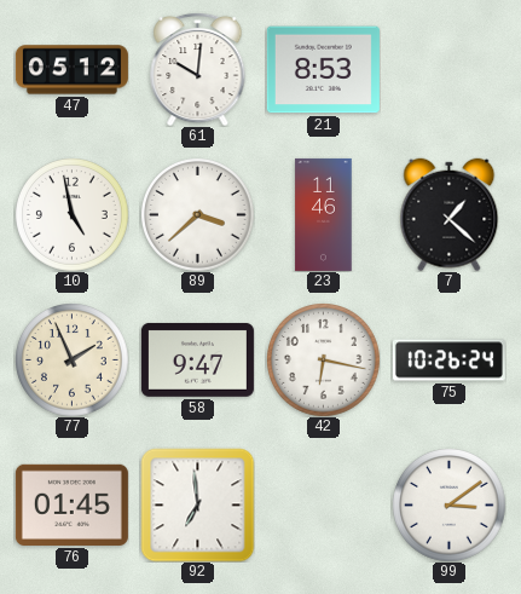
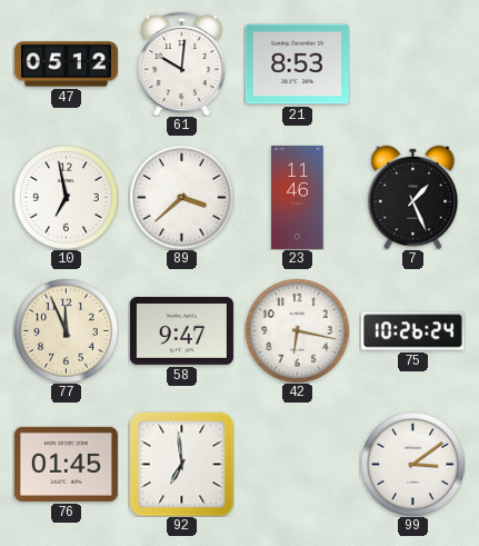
10: 4:58 -> 6:58
7: 1:22 -> 1:26
77: 1:56 -> 11:56
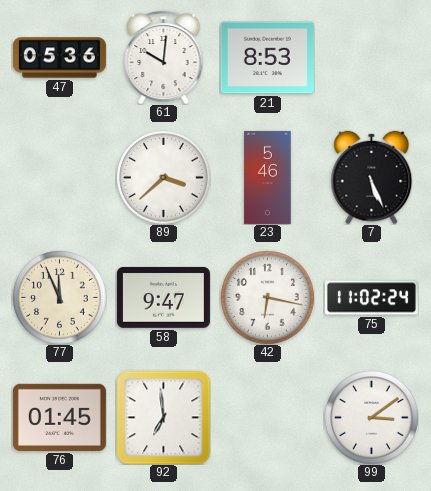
47: 05:12 -> 05:36
10: 6:58 -> none
23: 11:46 -> 5:46
7: 1:26 -> 5:26
75: 10:26 -> 11:02
